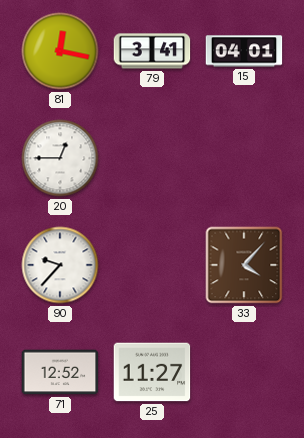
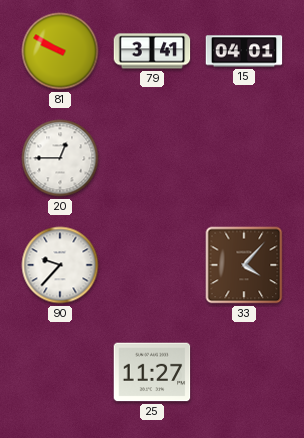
81: 12:17 -> 9:50
71: 12:52 -> none
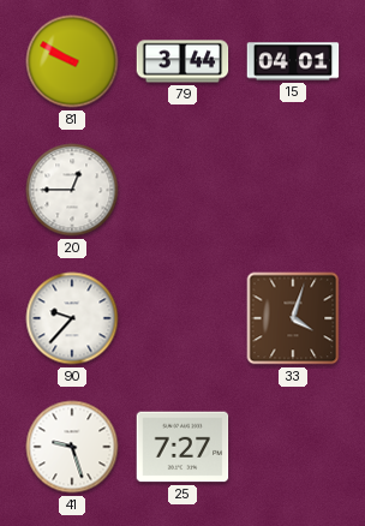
79: 3:41 -> 3:44
33: 4:07 -> 4:03
41: none -> 9:27
25: 11:27 -> 7:27
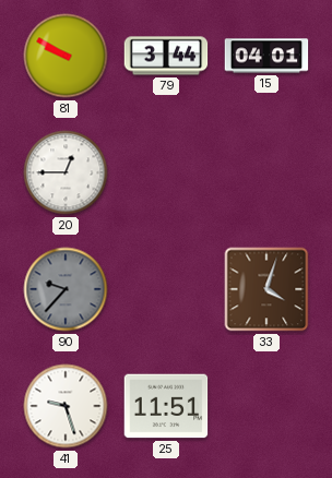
90 dial: white -> grey
25: 7:27 -> 11:51
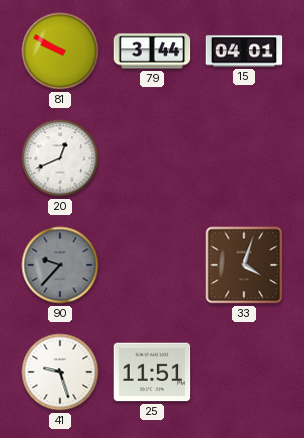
20: 12:45 -> 12:41
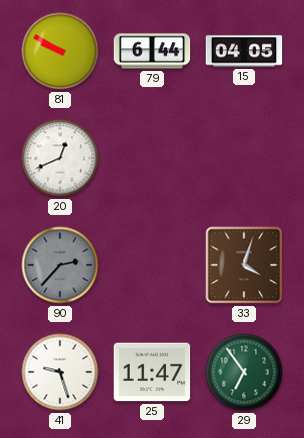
79: 3:44 -> 6:44
15: 04:01 -> 04:05
90: 9:37 -> 2:37
25: 11:51 -> 11:47
29: none -> 6:54
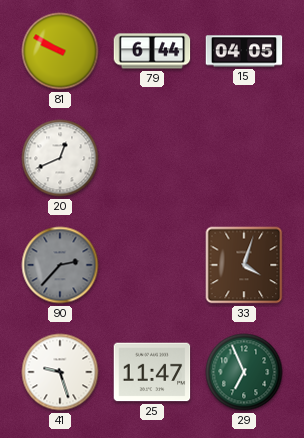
29: 6:54 -> 6:56
